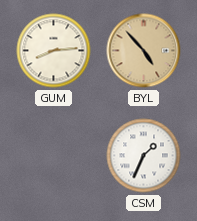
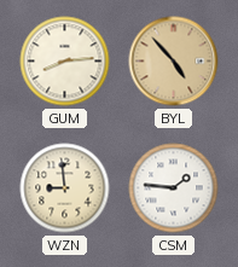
WZN: none -> 8:59
CSM: 1:34 -> 1:46
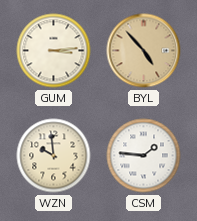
GUM: 8:14 -> 3:14
WZN: 8:59 -> 9:59
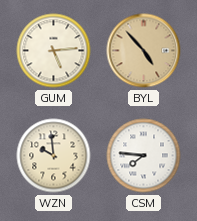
GUM: 3:14 -> 5:14
CSM: 1:46 -> 7:46
